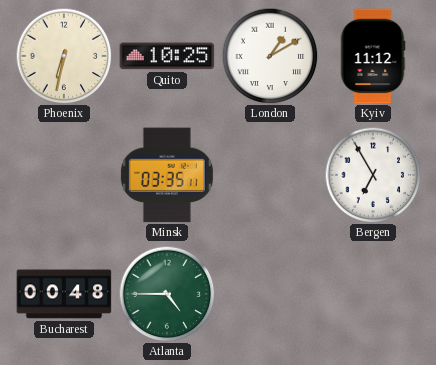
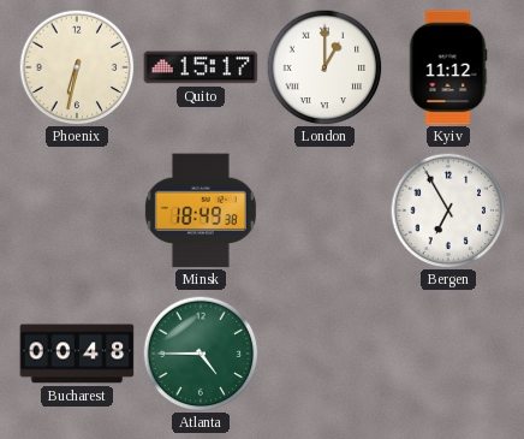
Quito: 10:25 -> 15:17
London: 1:10 -> 1:00
Minsk: 03:35 -> 18:49
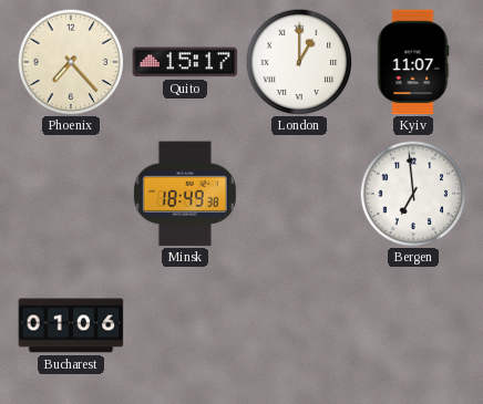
Phoenix: 6:32 -> 7:23
Kyiv: 11:12 -> 11:07
Bergen: 6:55 -> 6:59
Bucharest: 00:48 -> 01:06
Atlanta: 4:45 -> none
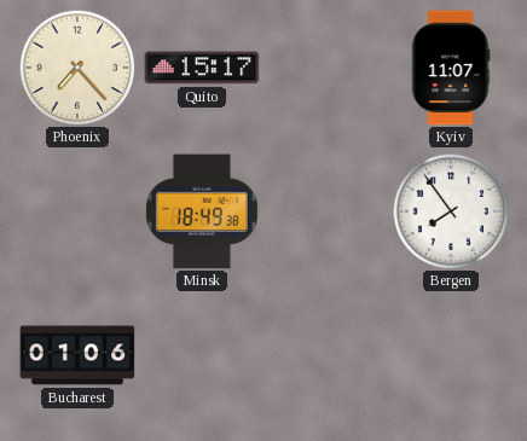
London: 1:00 -> none
Bergen: 6:59 -> 7:54
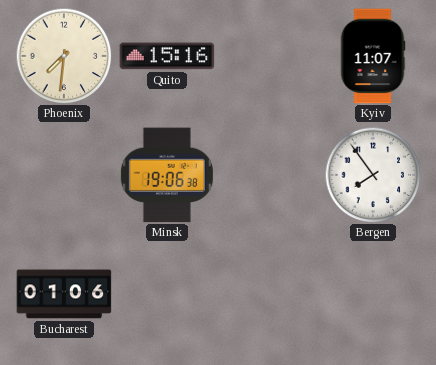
Phoenix: 7:23 -> 7:31
Quito: 15:17 -> 15:16
Minsk: 18:49 -> 19:06
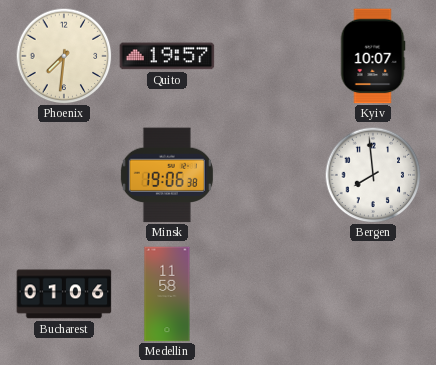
Quito: 15:16 -> 19:57
Kyiv: 11:07 -> 10:07
Bergen: 7:54 -> 7:59
Medellin: none -> 11:58
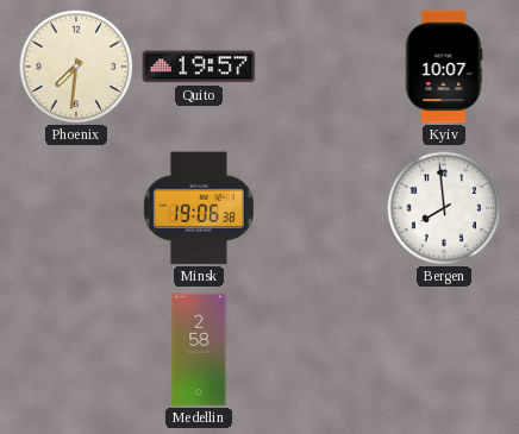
Bucharest: 01:06 -> none
Medellin: 11:58 -> 2:58
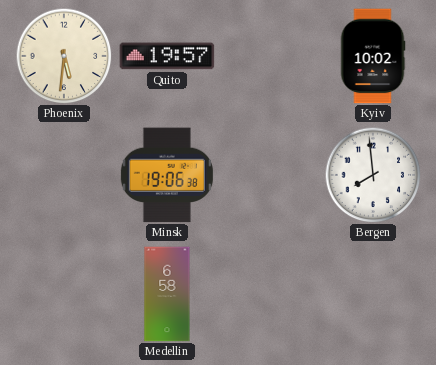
Phoenix: 7:31 -> 5:31
Kyiv: 10:07 -> 10:02
Medellin: 2:58 -> 6:58
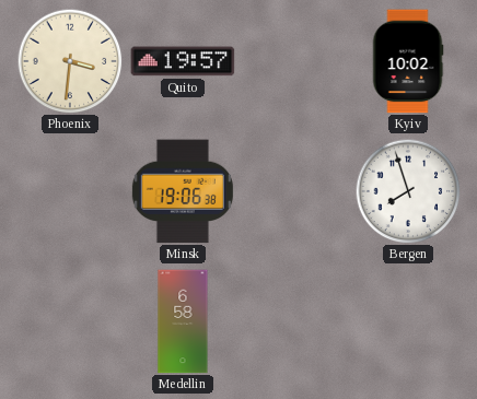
Phoenix: 5:31 -> 3:31
Bergen: 7:59 -> 7:57
